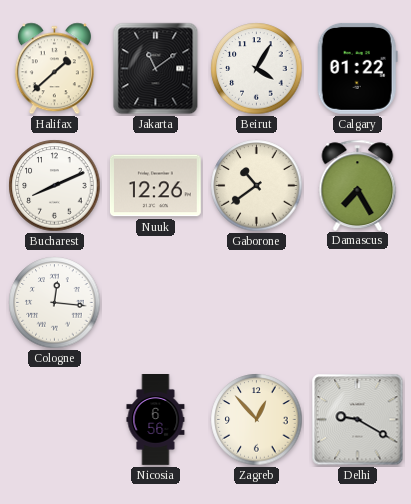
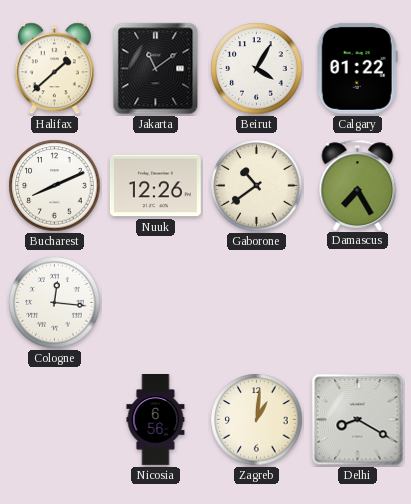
Zagreb: 12:53 -> 1:01
Delhi: 9:20 -> 8:20
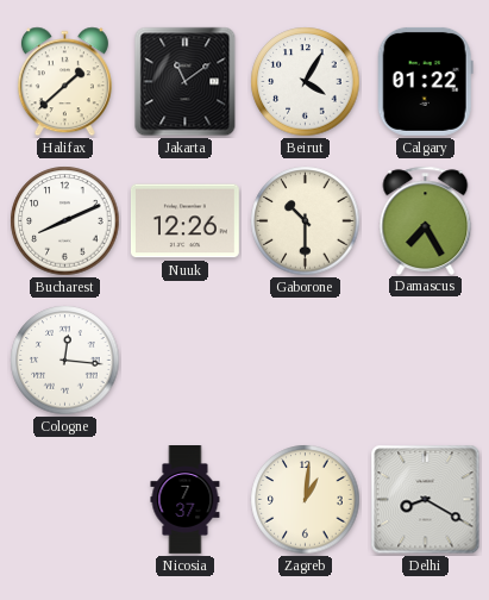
Gaborone: 10:39 -> 10:30
Nicosia: 6:56 -> 7:37
